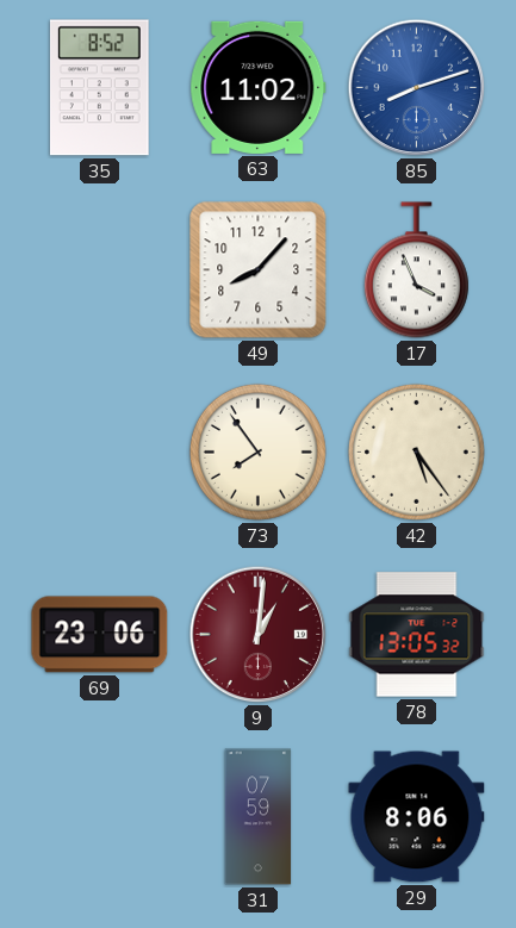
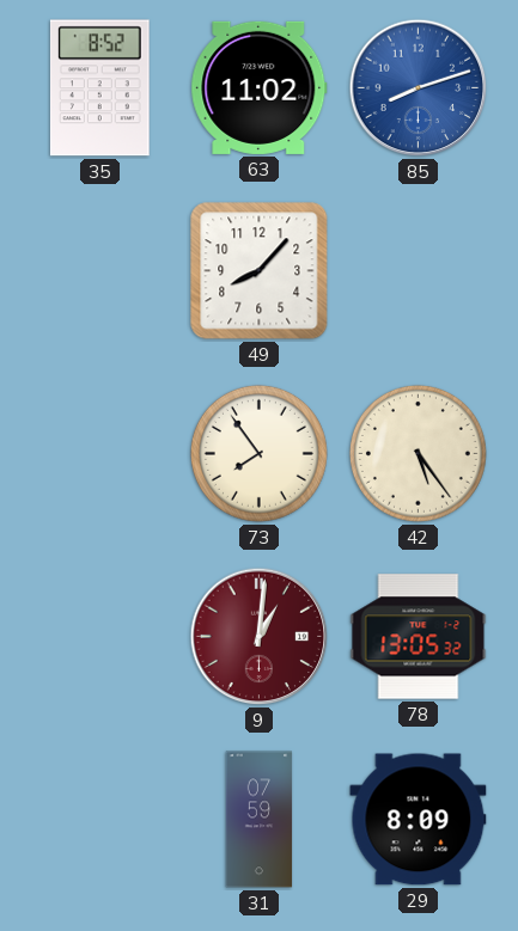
17: 3:56 -> none
69: 23:06 -> none
29: 8:06 -> 8:09
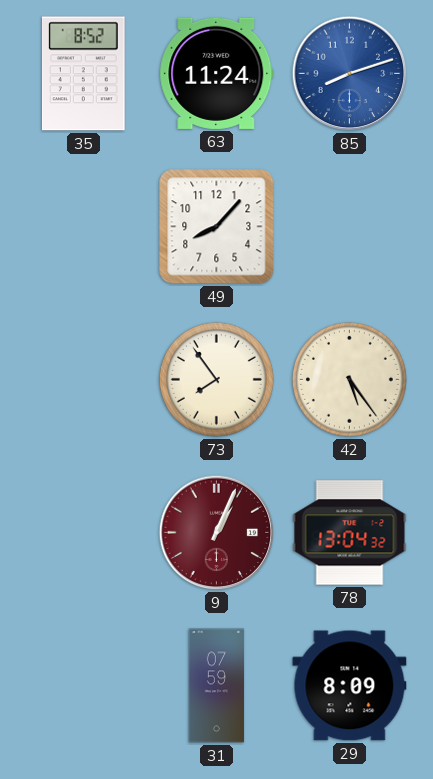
63: 11:02 -> 11:24
9: 1:01 -> 1:04
78: 13:05 -> 13:04
